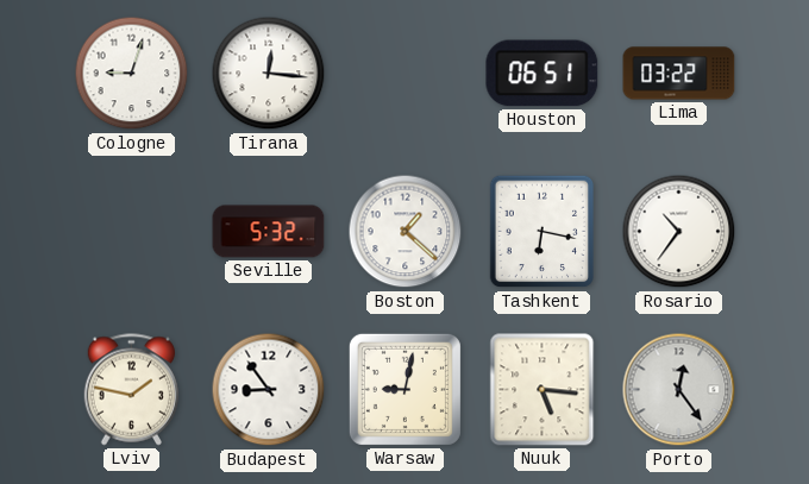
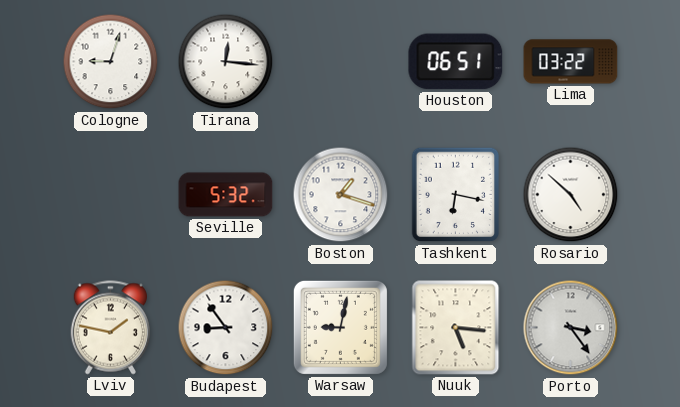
Boston: 1:22 -> 1:18
Rosario: 10:36 -> 4:52
Porto: 12:24 -> 3:24
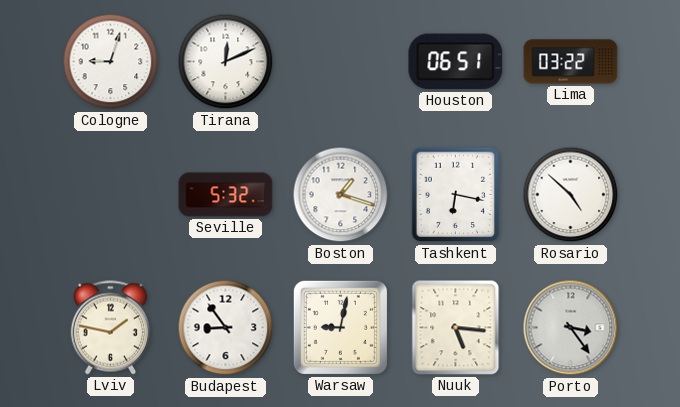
Tirana: 12:16 -> 12:11
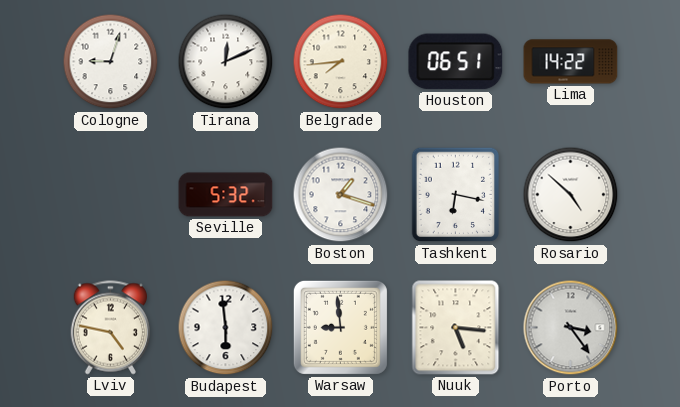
Belgrade: none -> 7:44
Lima: 03:22 -> 14:22
Lviv: 1:47 -> 4:47
Budapest: 8:54 -> 5:59
Warsaw: 9:02 -> 8:59
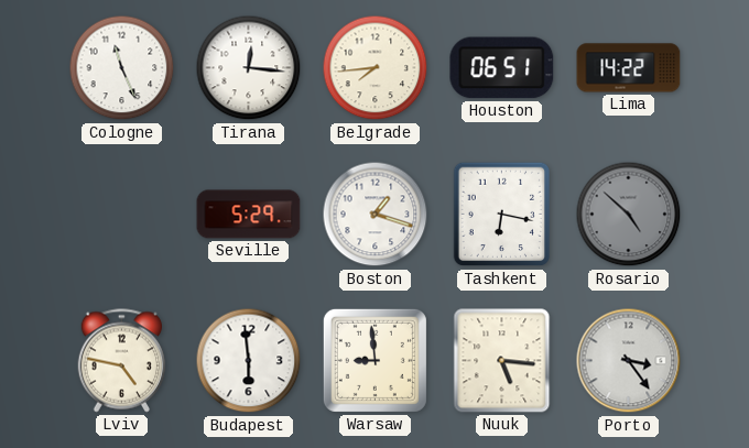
Cologne: 9:03 -> 11:26
Tirana: 12:11 -> 12:16
Seville: 5:32 -> 5:29
Rosario dial: white -> grey
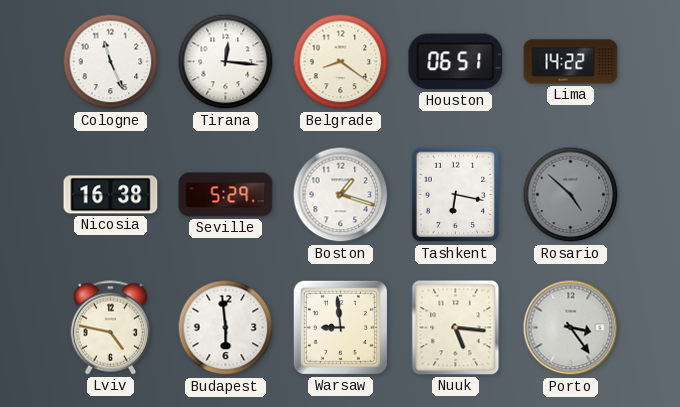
Belgrade: 7:44 -> 8:21
Nicosia: none -> 16:38
